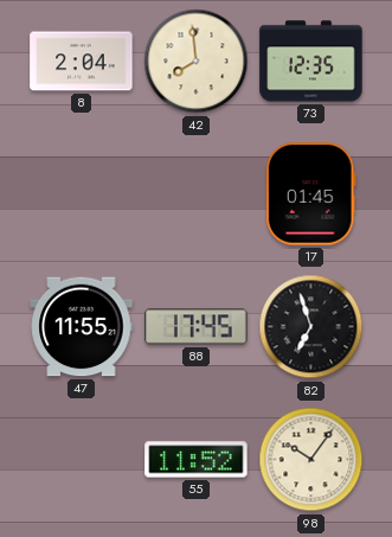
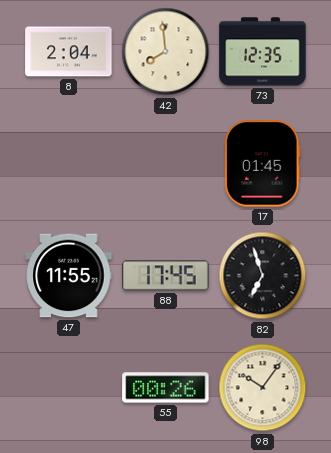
55: 11:52 -> 00:26
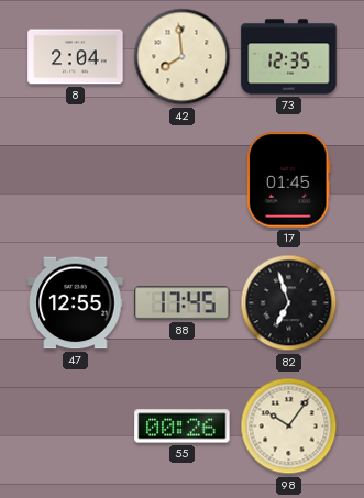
47: 11:55 -> 12:55
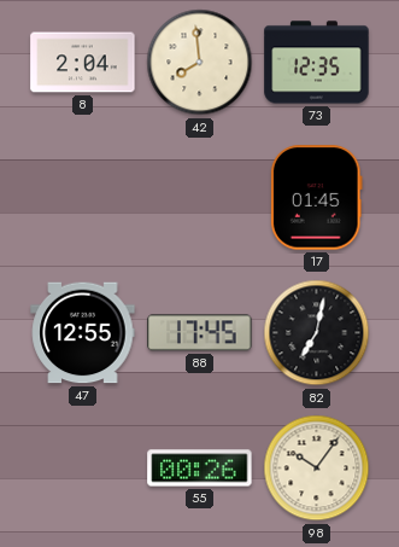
82: 6:57 -> 7:02
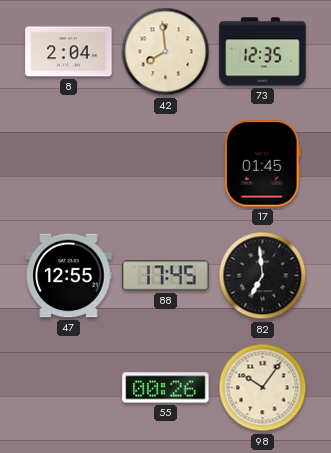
82: 7:02 -> 6:59
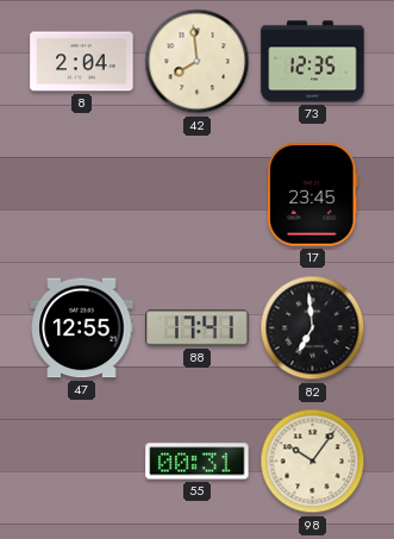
17: 01:45 -> 23:45
88: 17:45 -> 17:41
55: 00:26 -> 00:31
